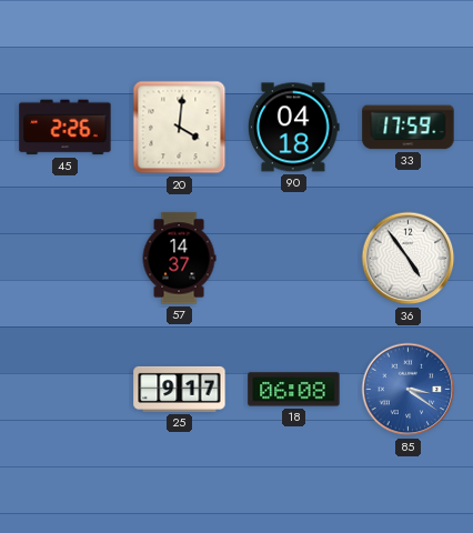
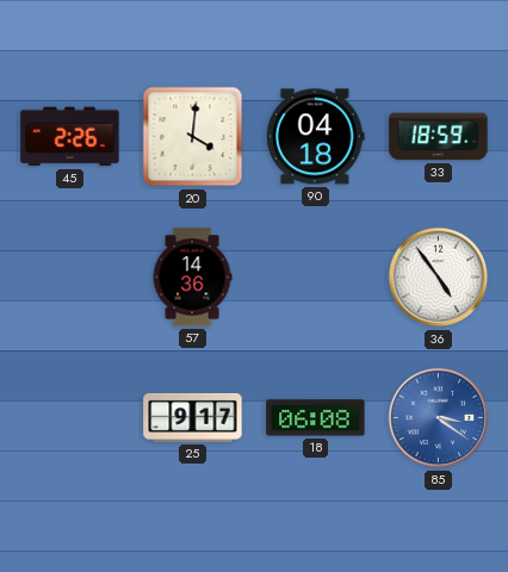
33: 17:59 -> 18:59
57: 14:37 -> 14:36
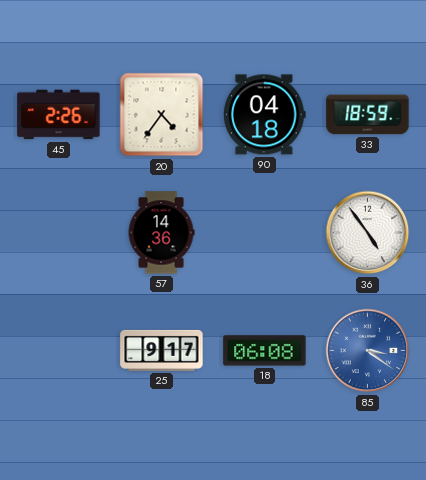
20: 4:01 -> 4:36
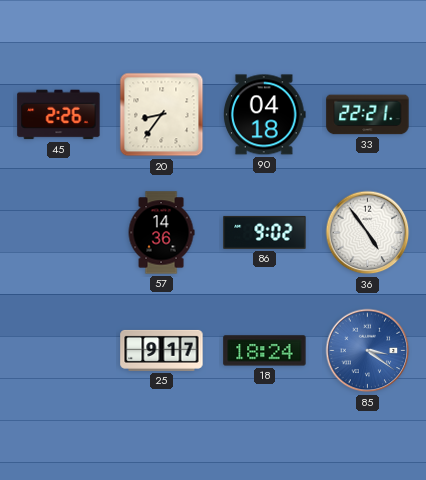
20: 4:36 -> 8:36
33: 18:59 -> 22:21
86: none -> 9:02
18: 06:08 -> 18:24
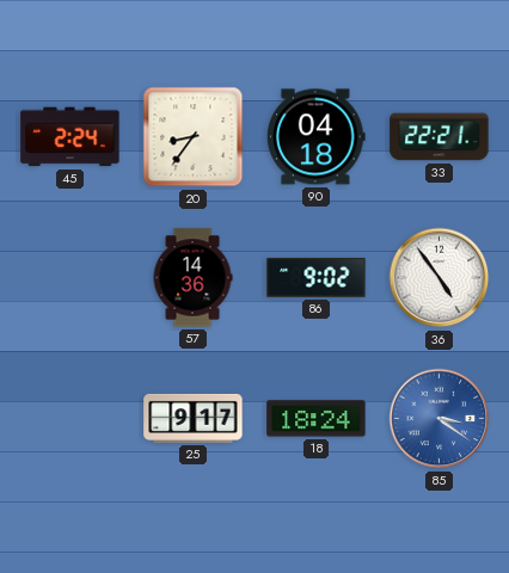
45: 2:26 -> 2:24
